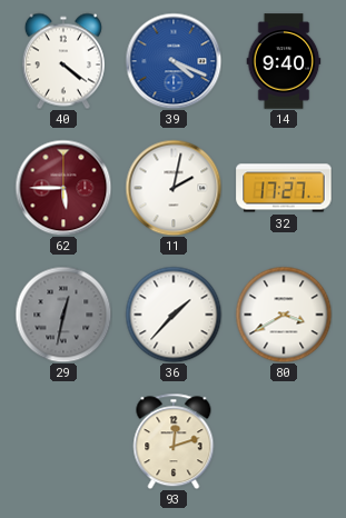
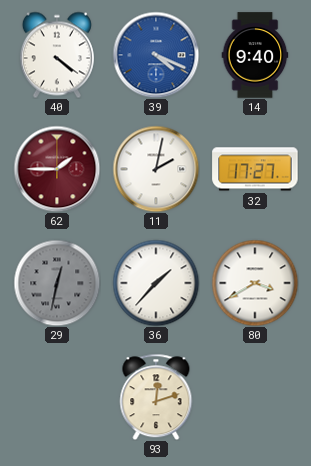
62: 5:45 -> 1:45
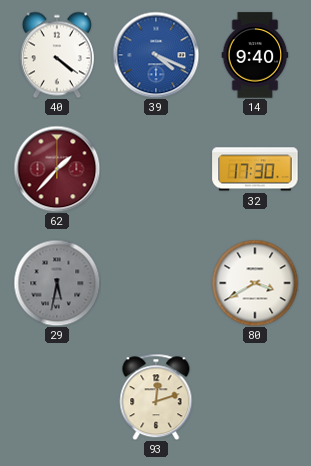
62: 1:45 -> 1:37
11: 2:02 -> none
32: 17:27 -> 17:30
29: 12:32 -> 5:32
36: 1:37 -> none
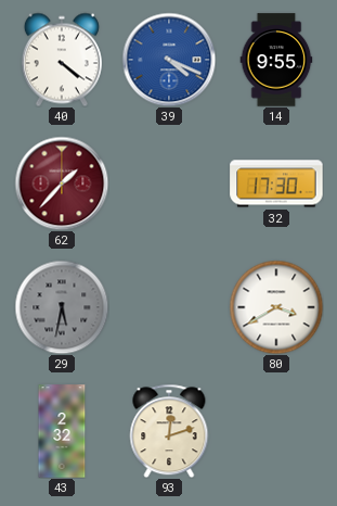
14: 9:40 -> 9:55
43: none -> 2:32
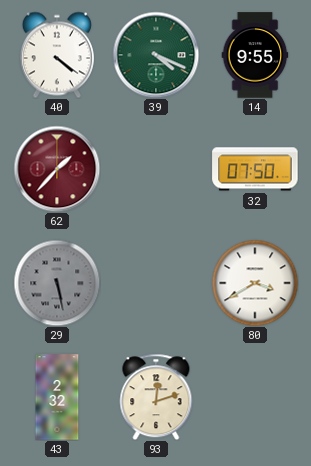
39 dial: blue -> green
32: 17:30 -> 07:50
29: 5:32 -> 5:28
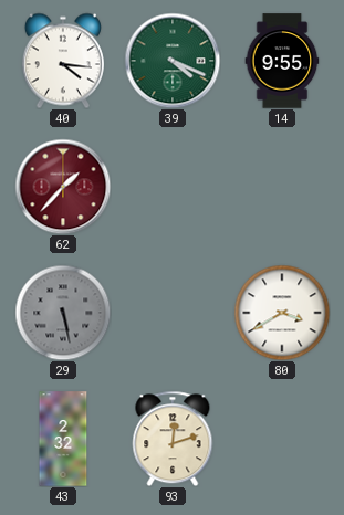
40: 4:21 -> 4:16
32: 07:50 -> none
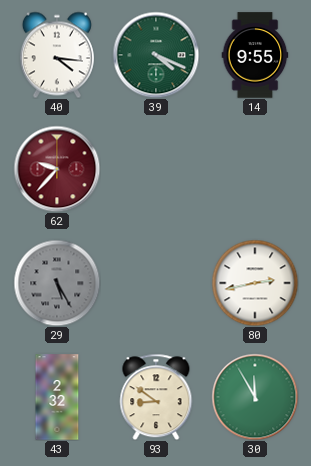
62: 1:37 -> 9:37
29: 5:28 -> 5:25
80: 3:40 -> 2:43
93: 12:12 -> 8:51
30: none -> 11:55
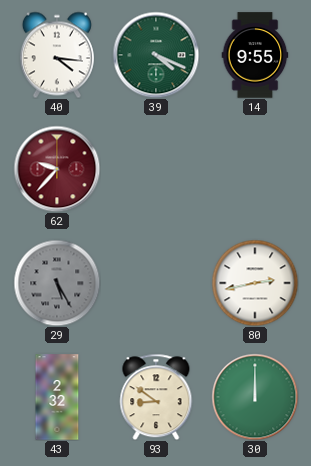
30: 11:55 -> 12:00
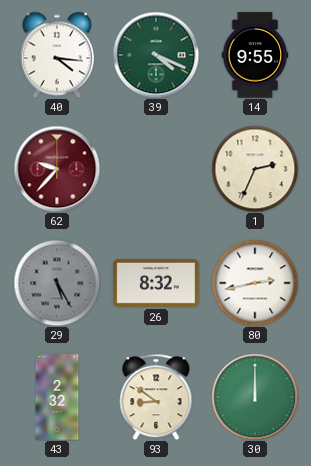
1: none -> 2:34
26: none -> 8:32
